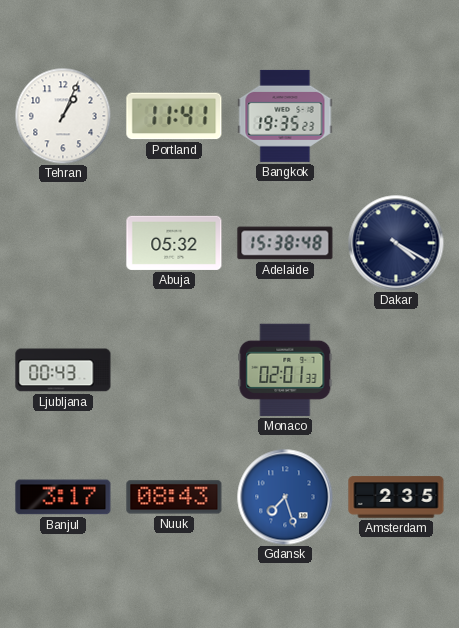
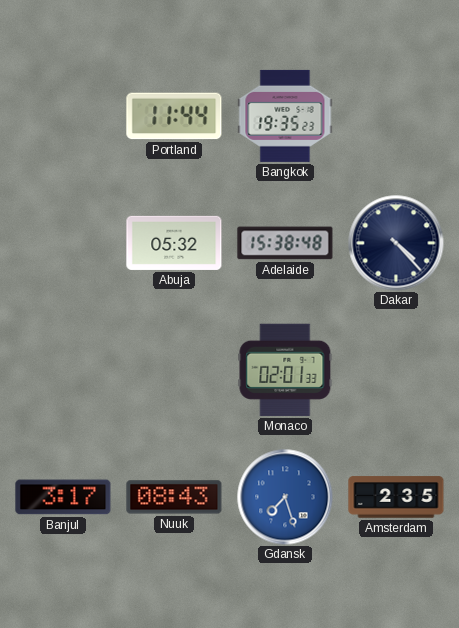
Tehran: 1:04 -> none
Portland: 11:41 -> 11:44
Dakar: 4:20 -> 4:23
Ljubljana: 00:43 -> none
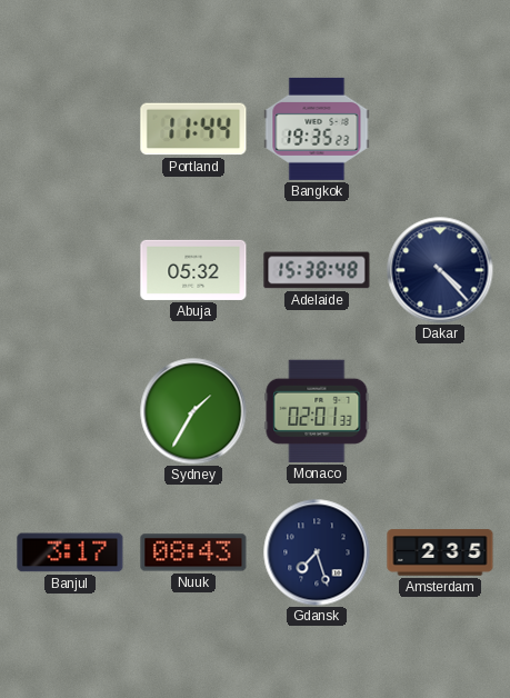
Sydney: none -> 1:35
Gdansk dial: blue -> navy
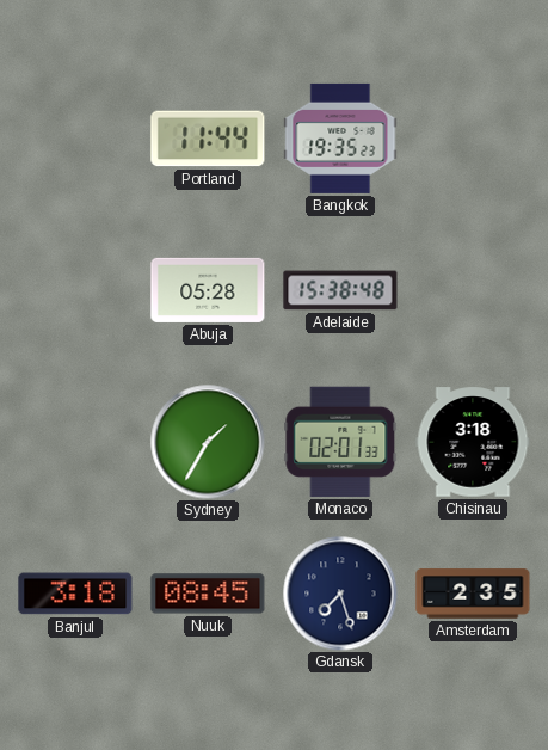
Abuja: 05:32 -> 05:28
Dakar: 4:23 -> none
Chisinau: none -> 3:18
Banjul: 3:17 -> 3:18
Nuuk: 08:43 -> 08:45
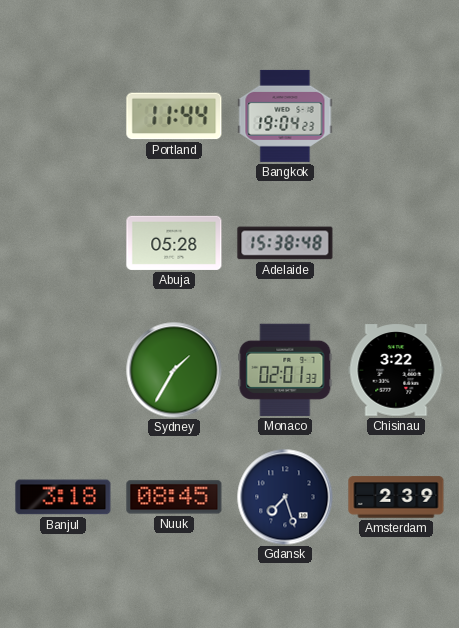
Bangkok: 19:35 -> 19:04
Chisinau: 3:18 -> 3:22
Amsterdam: 2:35 -> 2:39
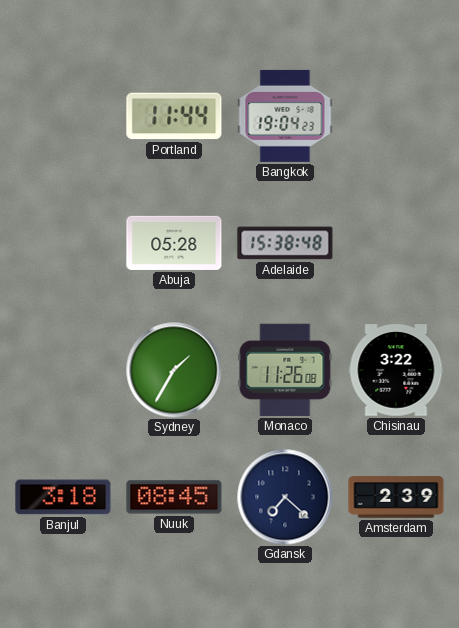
Monaco: 02:01 -> 11:26
Gdansk: 7:27 -> 7:22
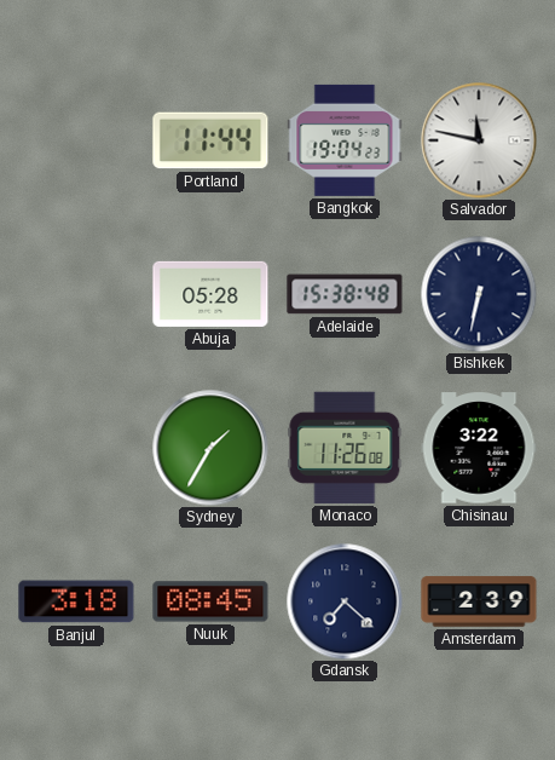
Salvador: none -> 11:47
Bishkek: none -> 6:32
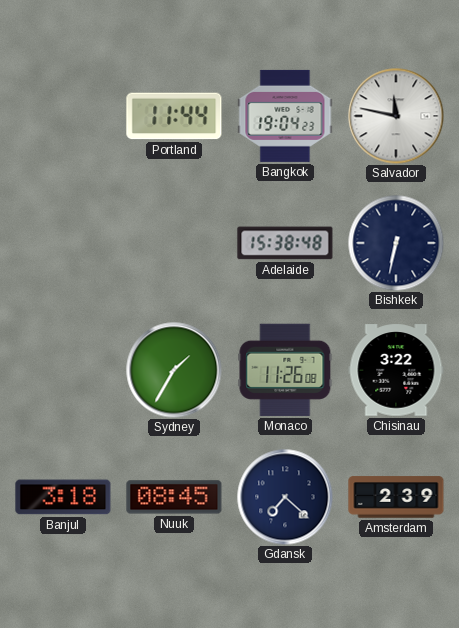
Abuja: 05:28 -> none
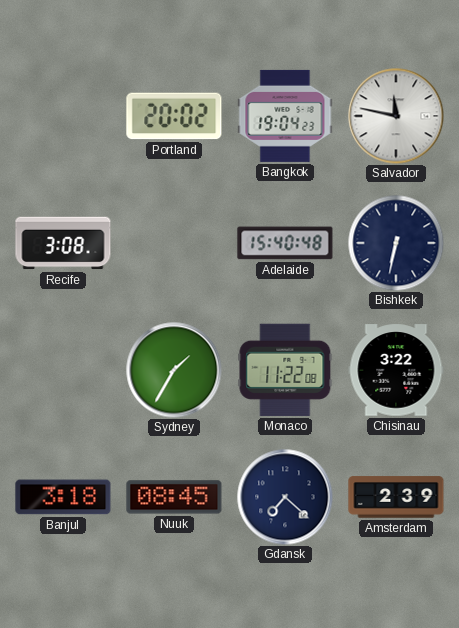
Portland: 11:44 -> 20:02
Recife: none -> 3:08
Adelaide: 15:38 -> 15:40
Monaco: 11:26 -> 11:22
